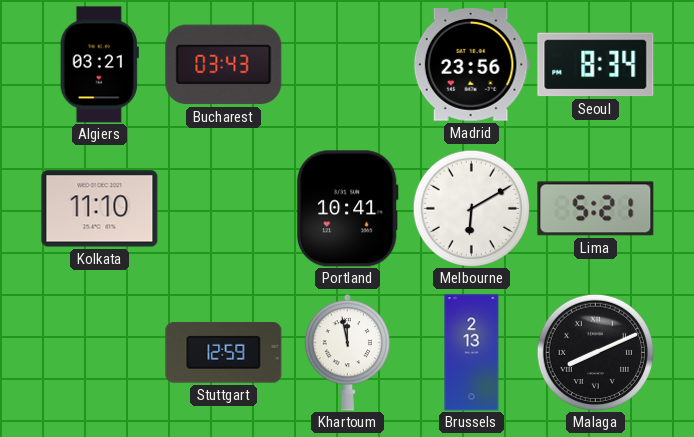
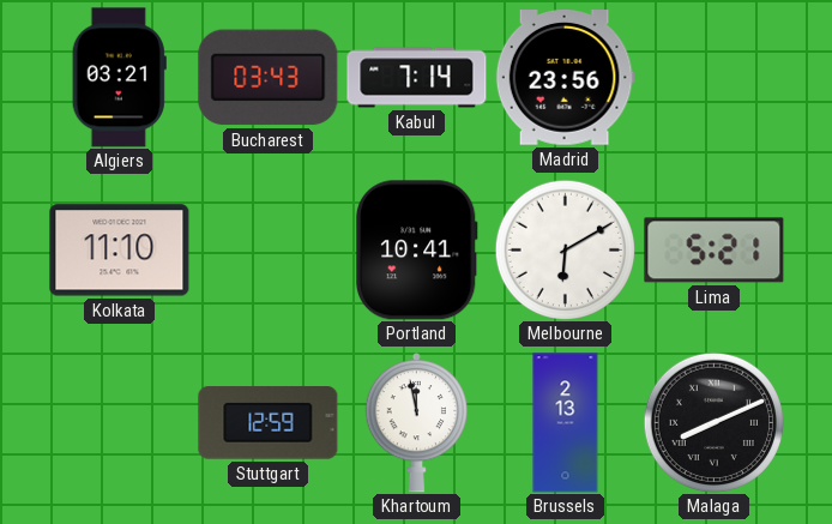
Kabul: none -> 7:14
Seoul: 8:34 -> none
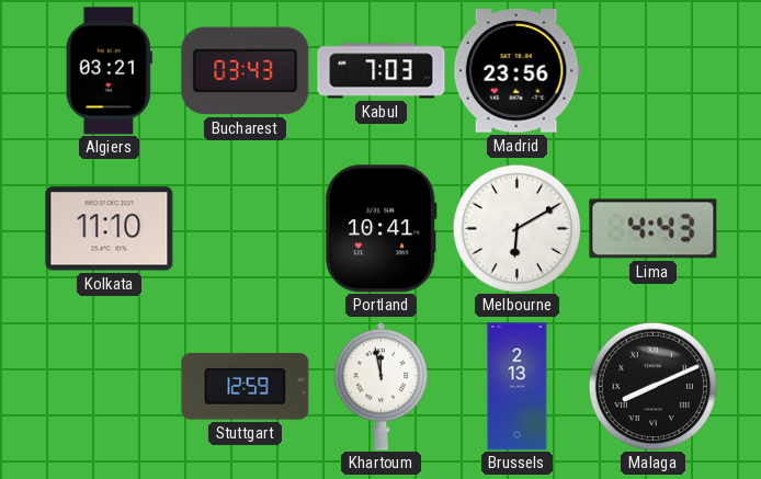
Kabul: 7:14 -> 7:03
Lima: 5:21 -> 4:43
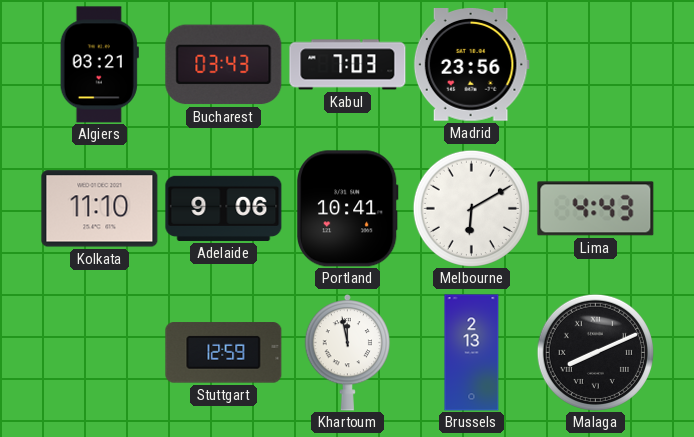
Adelaide: none -> 9:06
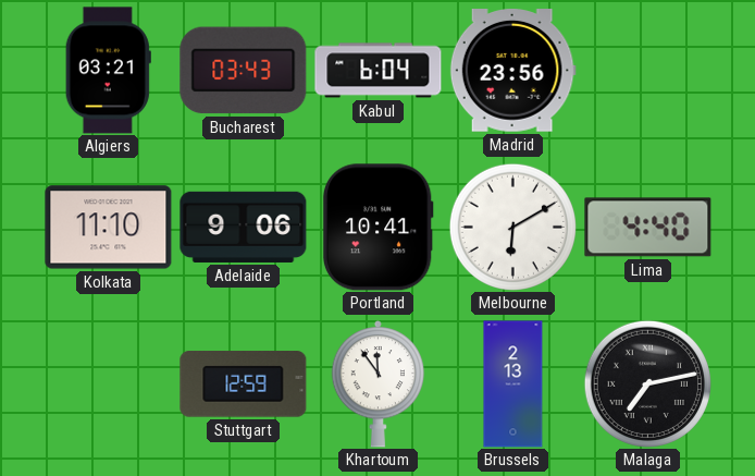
Kabul: 7:03 -> 6:04
Lima: 4:43 -> 4:40
Khartoum: 11:58 -> 11:54
Malaga: 8:11 -> 7:13
